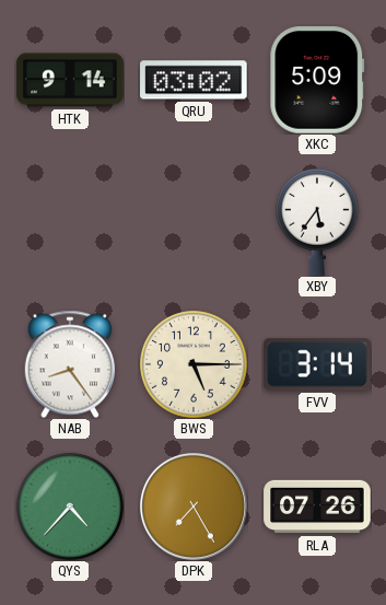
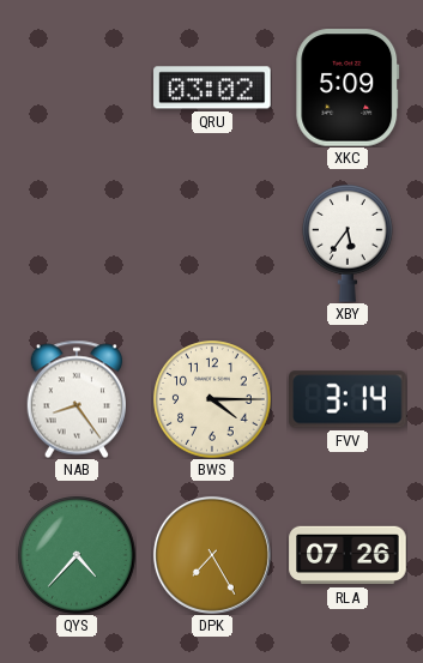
HTK: 9:14 -> none
BWS: 5:15 -> 4:15
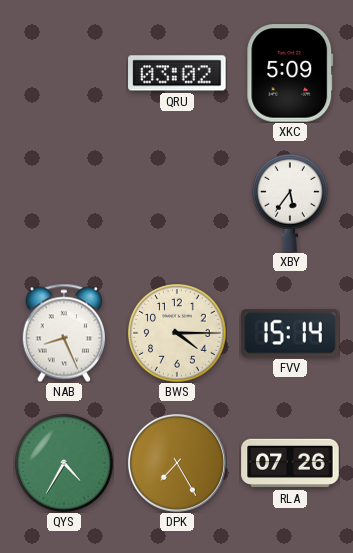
NAB: 8:24 -> 8:26
FVV: 3:14 -> 15:14
QYS: 4:37 -> 4:35
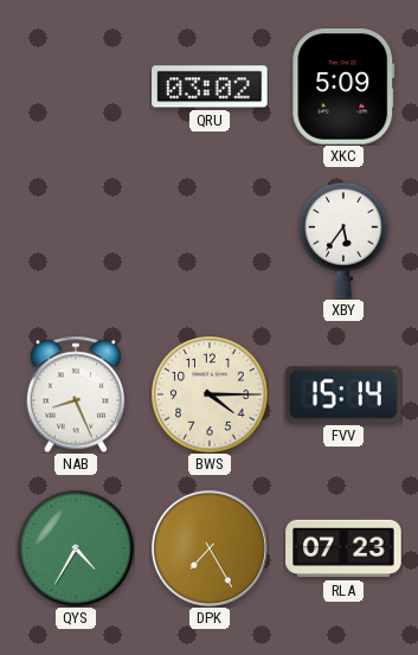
RLA: 07:26 -> 07:23
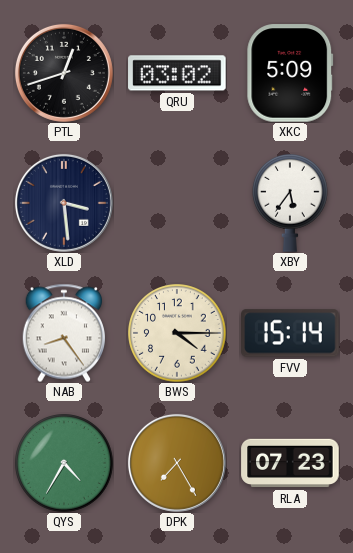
PTL: none -> 12:42
XLD: none -> 3:29
NAB: 8:26 -> 8:24
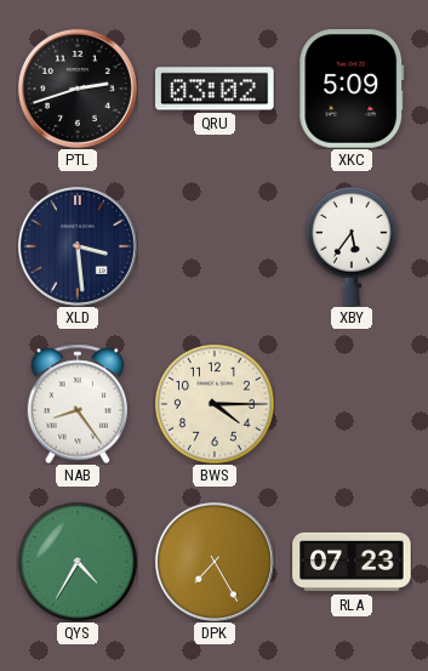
PTL: 12:42 -> 2:42
FVV: 15:14 -> none
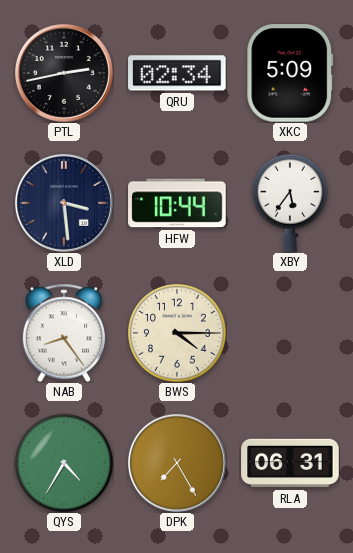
PTL: 2:42 -> 2:43
QRU: 03:02 -> 02:34
HFW: none -> 10:44
RLA: 07:23 -> 06:31
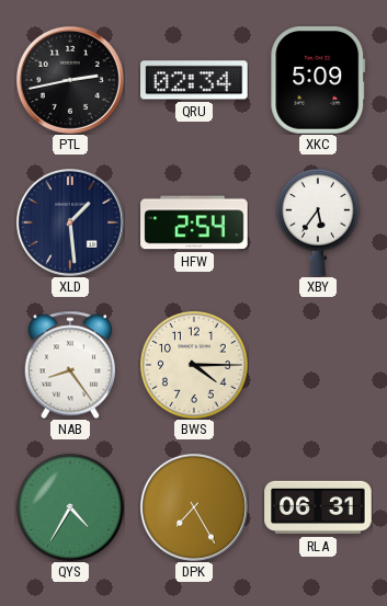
XLD: 3:29 -> 1:29
HFW: 10:44 -> 2:54
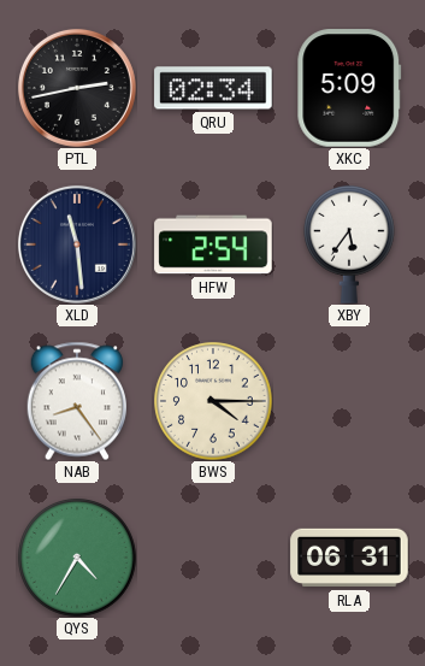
XLD: 1:29 -> 11:29
DPK: 7:25 -> none
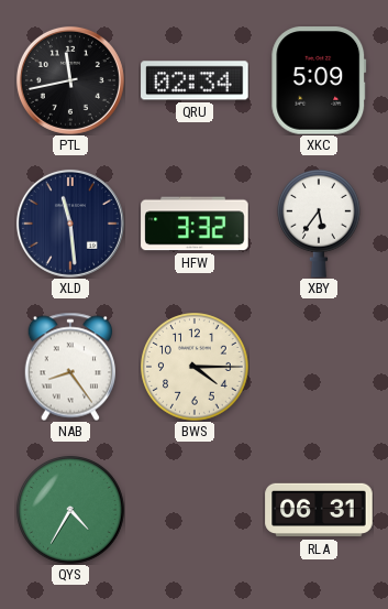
PTL: 2:43 -> 11:43
HFW: 2:54 -> 3:32
